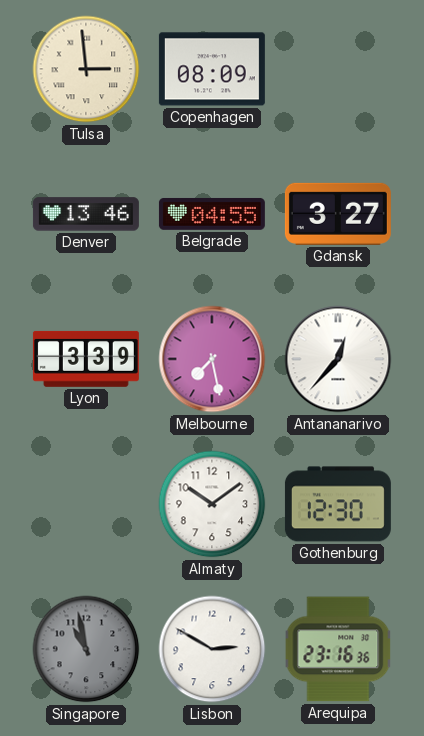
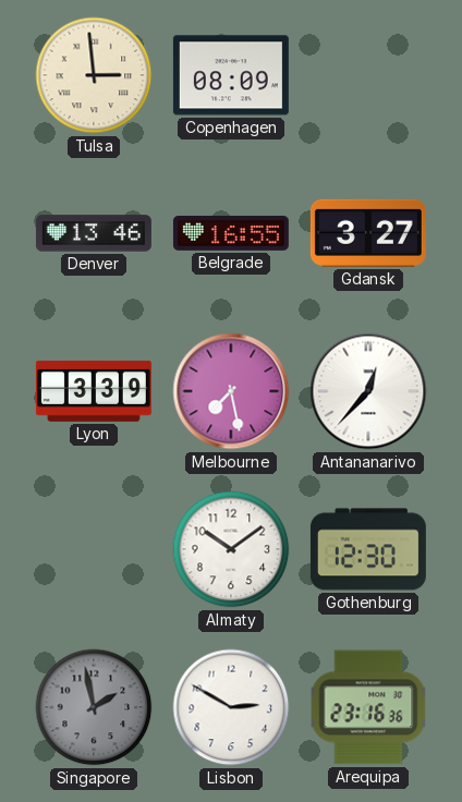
Belgrade: 04:55 -> 16:55
Singapore: 10:58 -> 1:58
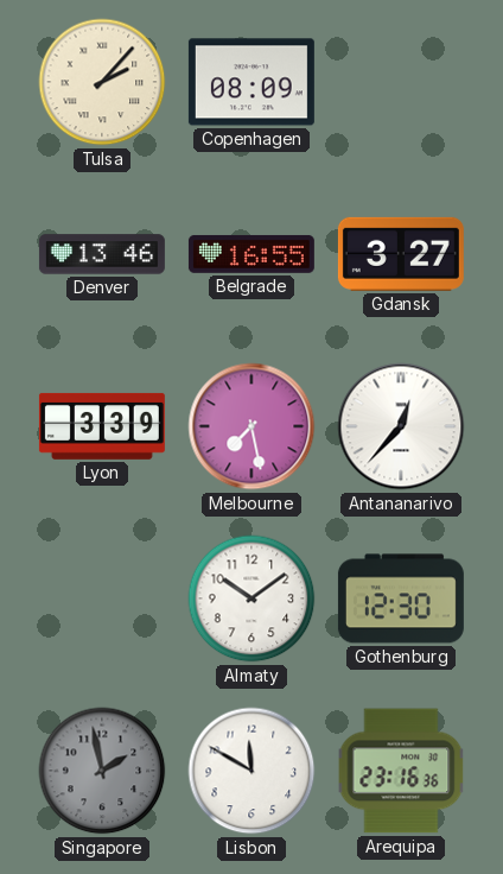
Tulsa: 2:59 -> 2:07
Lisbon: 2:50 -> 11:50
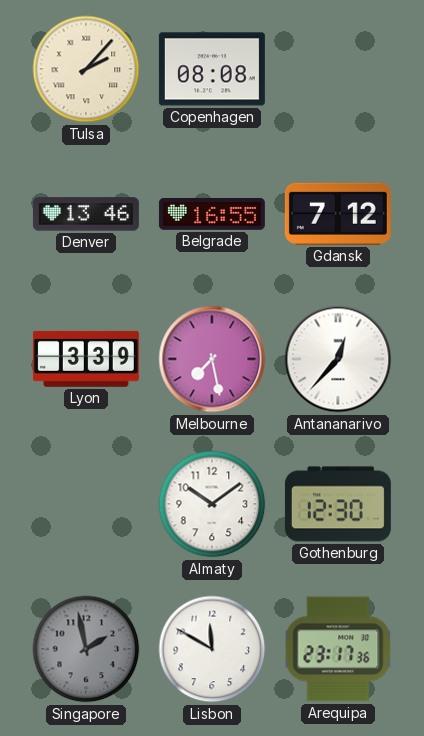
Copenhagen: 08:09 -> 08:08
Gdansk: 3:27 -> 7:12
Arequipa: 23:16 -> 23:17
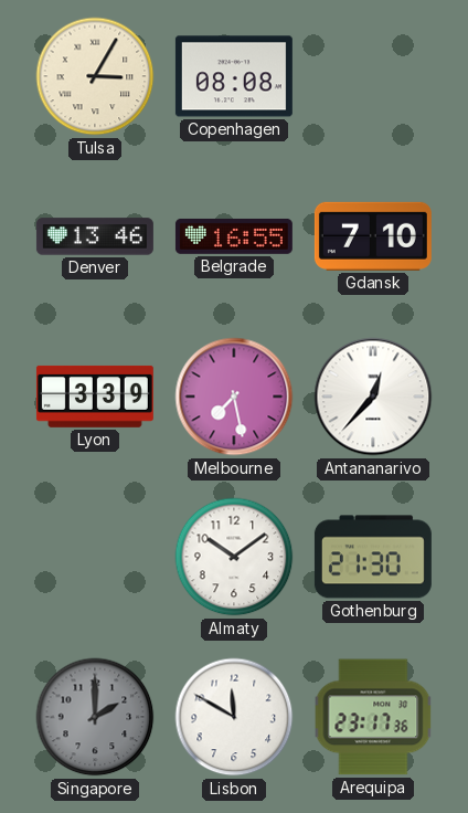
Tulsa: 2:07 -> 3:05
Gdansk: 7:12 -> 7:10
Gothenburg: 12:30 -> 21:30
Singapore: 1:58 -> 2:00
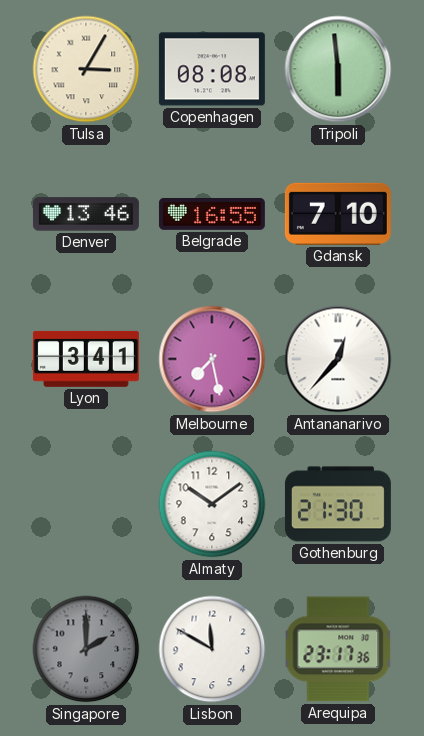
Tripoli: none -> 5:59
Lyon: 3:39 -> 3:41
